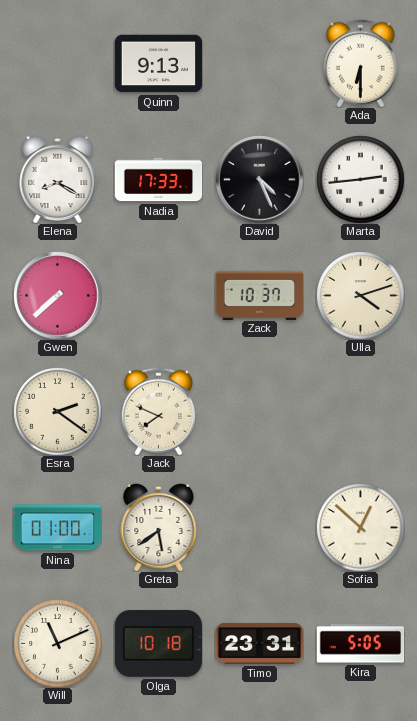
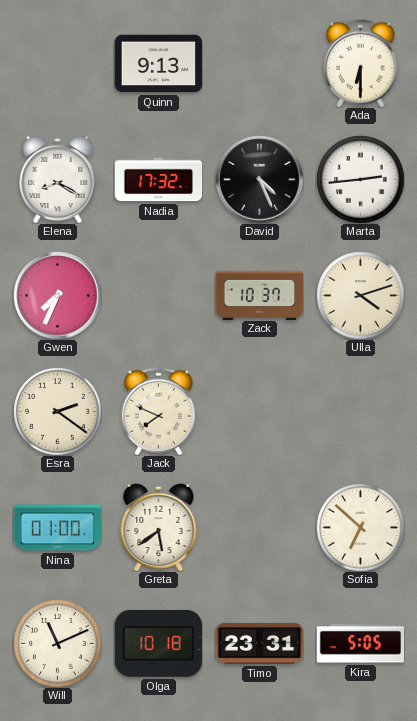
Nadia: 17:33 -> 17:32
Gwen: 7:38 -> 7:34
Sofia: 12:52 -> 6:52
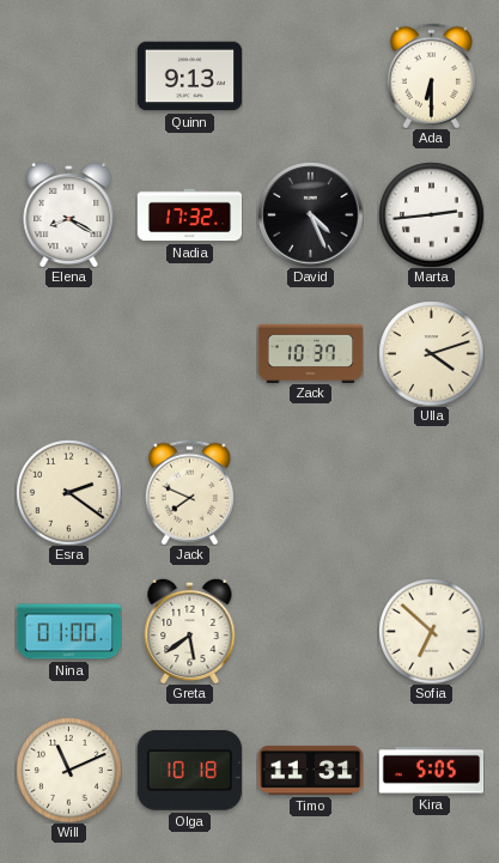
Gwen: 7:34 -> none
Timo: 23:31 -> 11:31
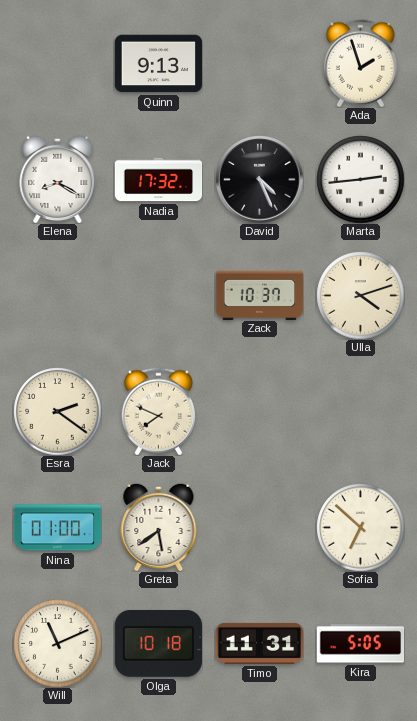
Ada: 6:30 -> 1:57
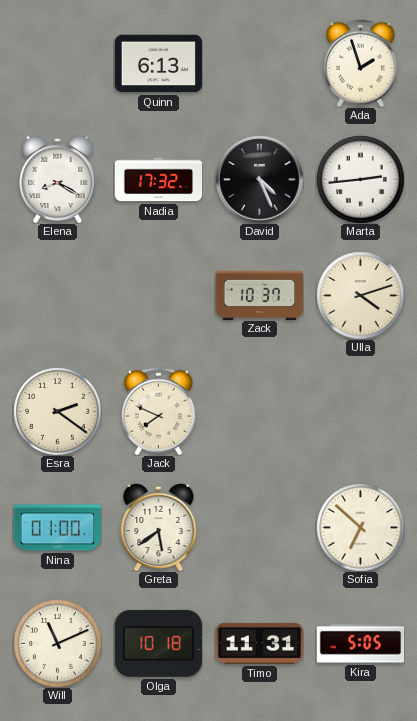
Quinn: 9:13 -> 6:13
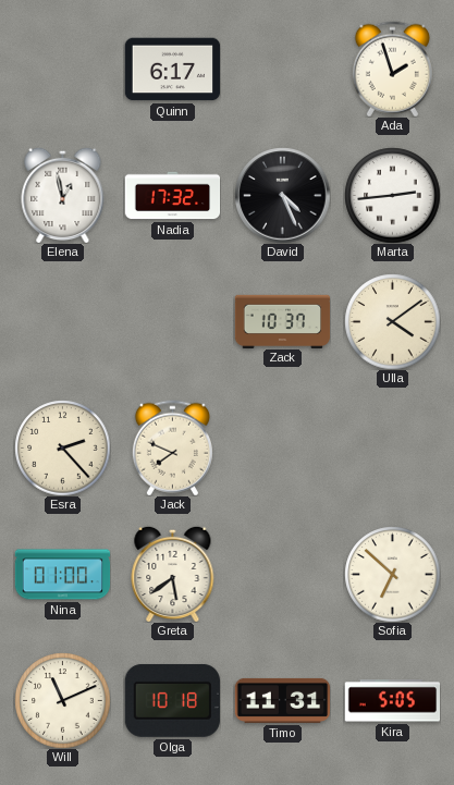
Quinn: 6:13 -> 6:17
Elena: 8:20 -> 12:58
Ulla: 4:12 -> 4:09
Esra: 2:21 -> 2:23
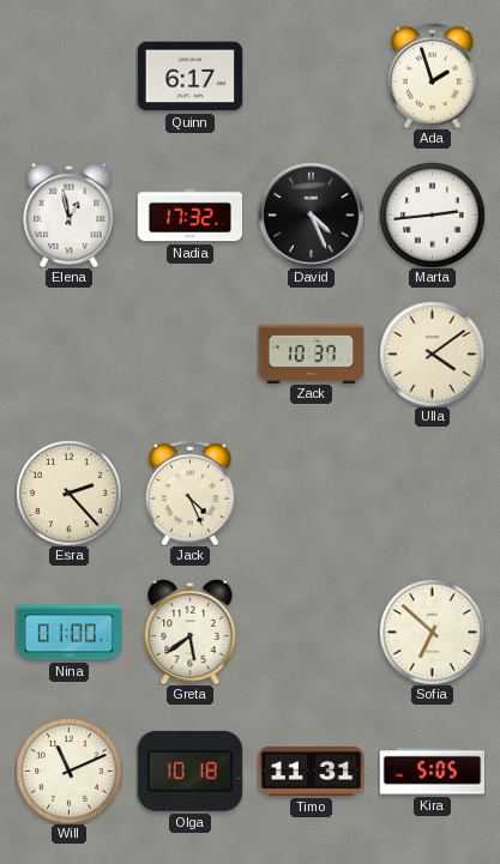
Jack: 7:49 -> 4:26
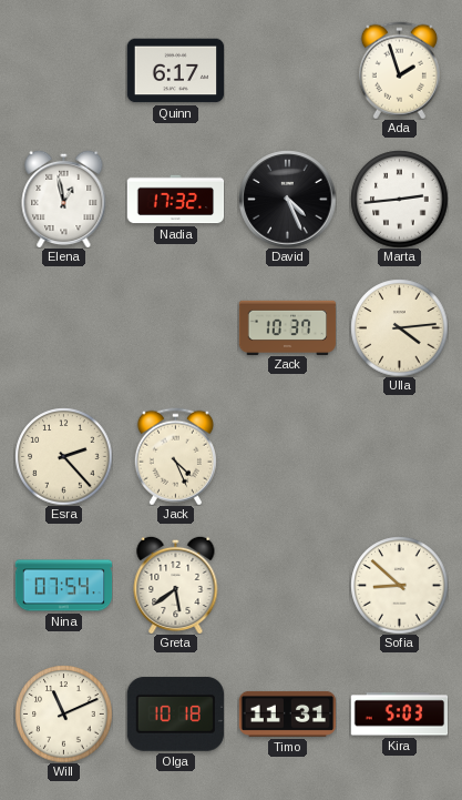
Ulla: 4:09 -> 4:14
Nina: 01:00 -> 07:54
Sofia: 6:52 -> 8:52
Kira: 5:05 -> 5:03
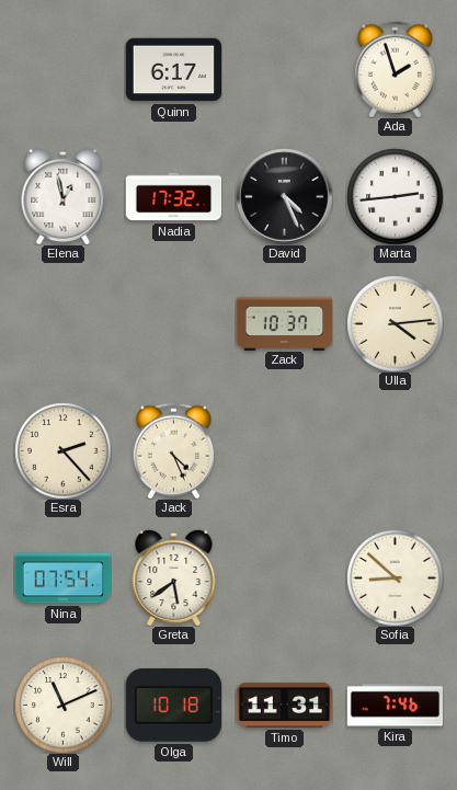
Kira: 5:03 -> 7:46
